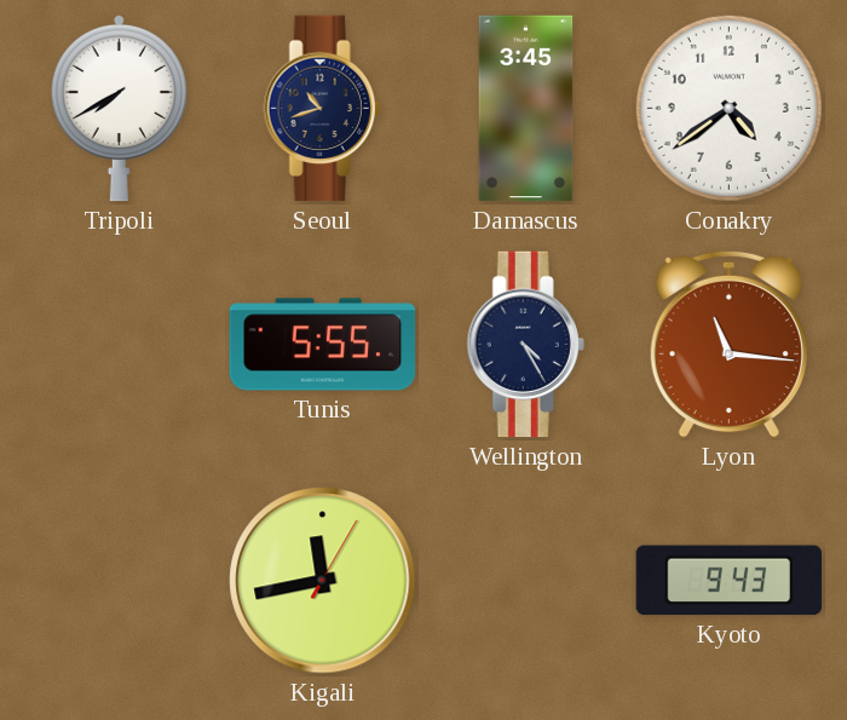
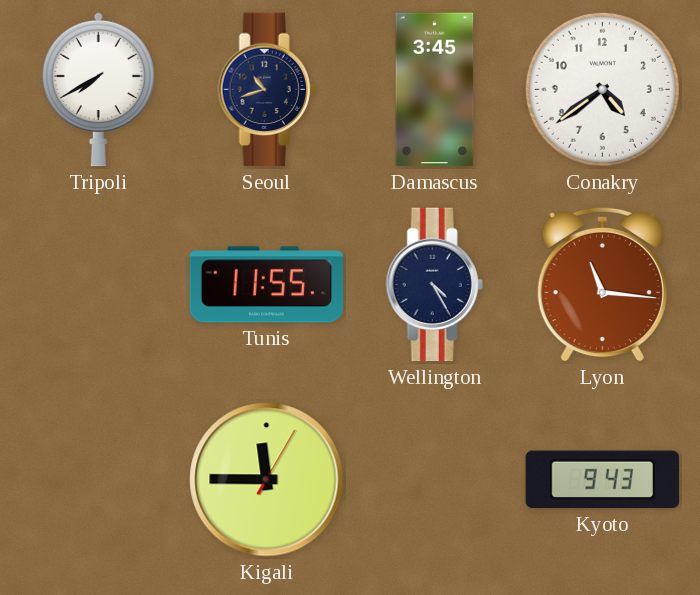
Tunis: 5:55 -> 11:55
Kigali: 11:43 -> 11:45
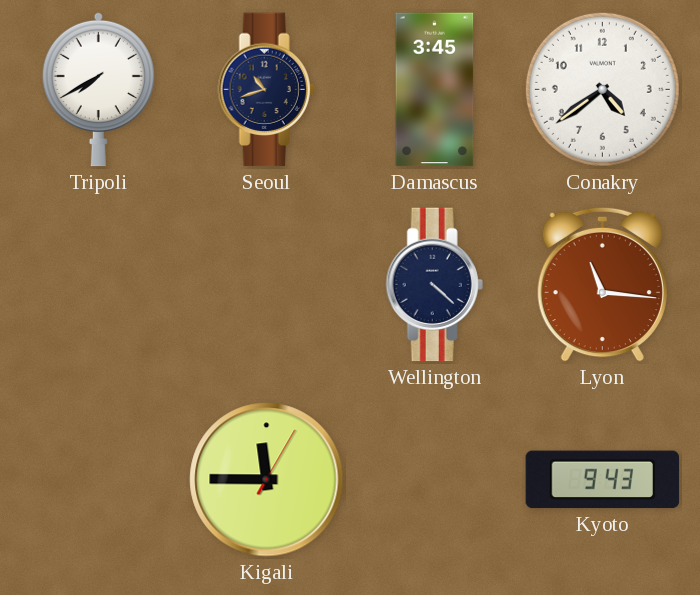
Tunis: 11:55 -> none
Wellington: 4:25 -> 4:22
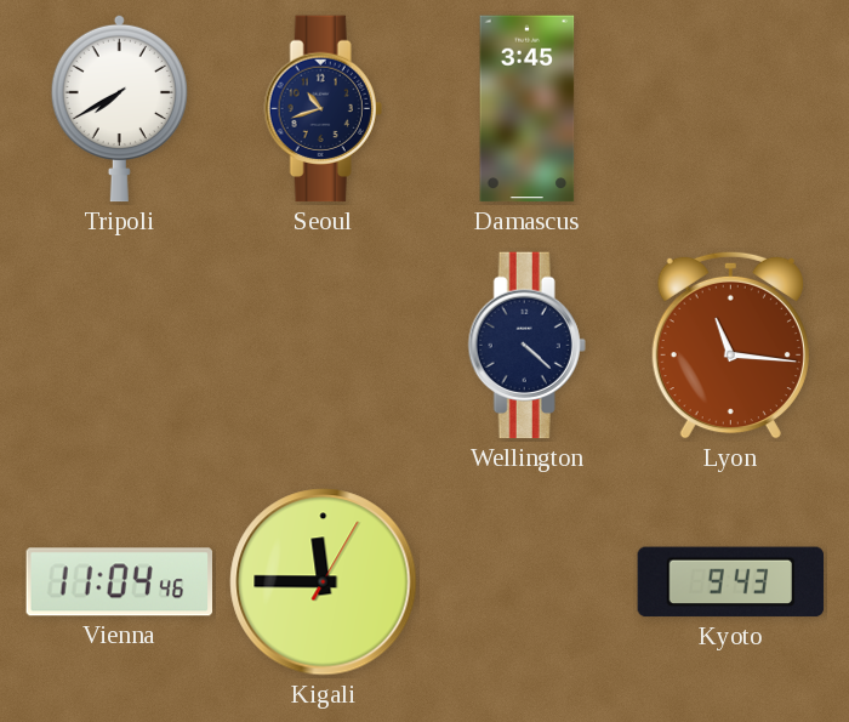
Conakry: 4:39 -> none
Vienna: none -> 11:04
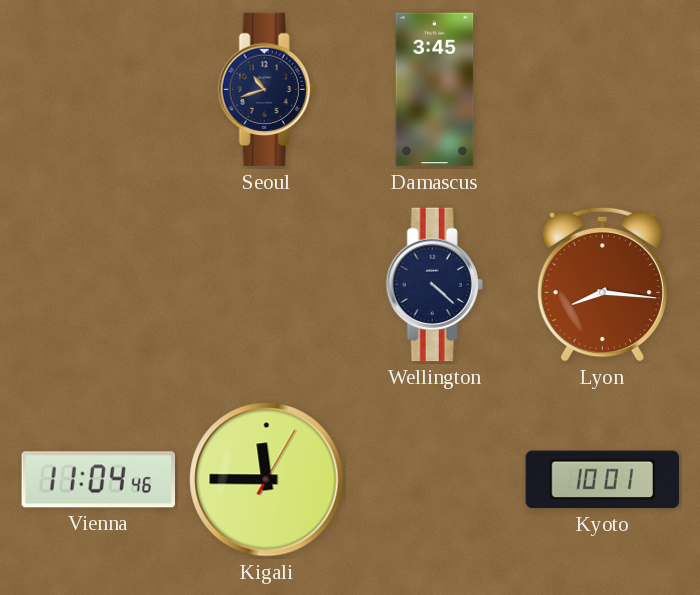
Tripoli: 7:40 -> none
Lyon: 11:16 -> 8:16
Kyoto: 9:43 -> 10:01
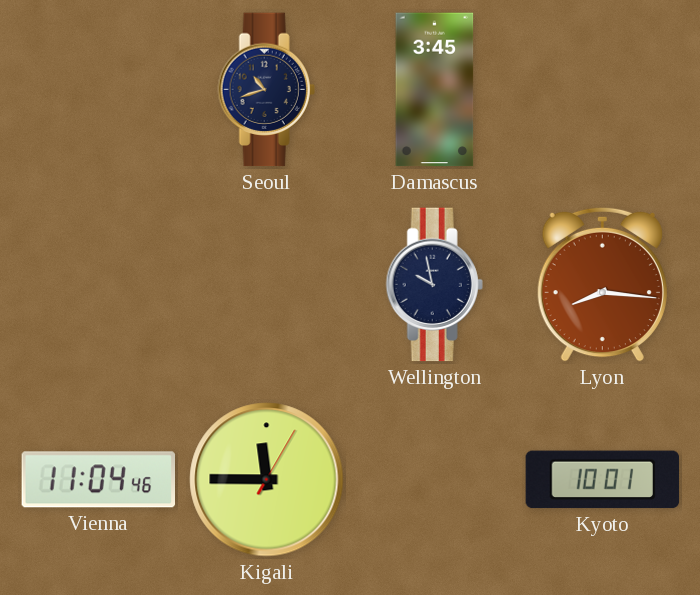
Wellington: 4:22 -> 9:58
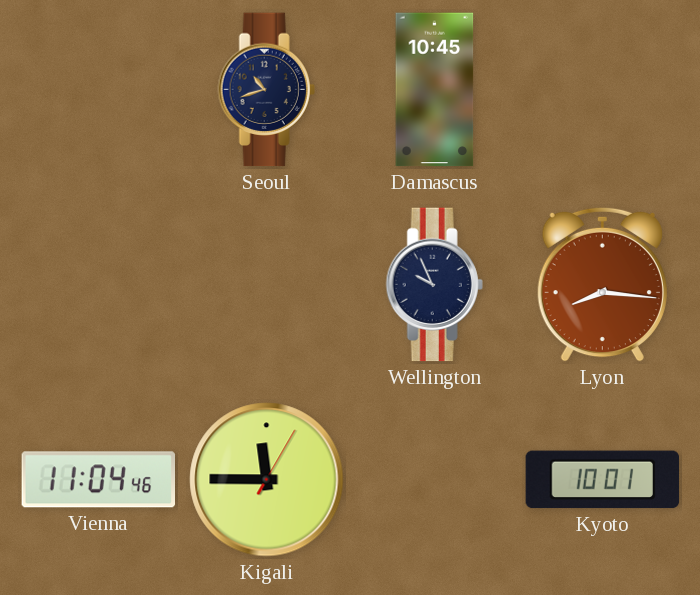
Damascus: 3:45 -> 10:45
Wellington: 9:58 -> 9:56
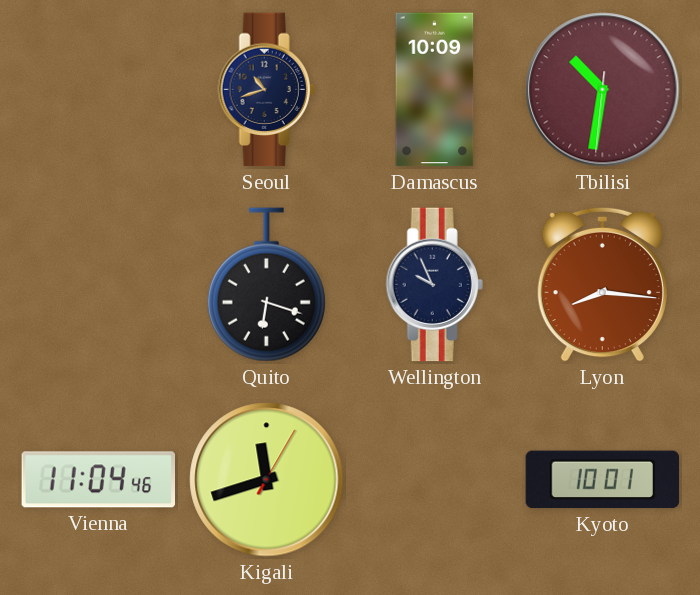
Damascus: 10:45 -> 10:09
Tbilisi: none -> 10:31
Quito: none -> 6:18
Kigali: 11:45 -> 11:42
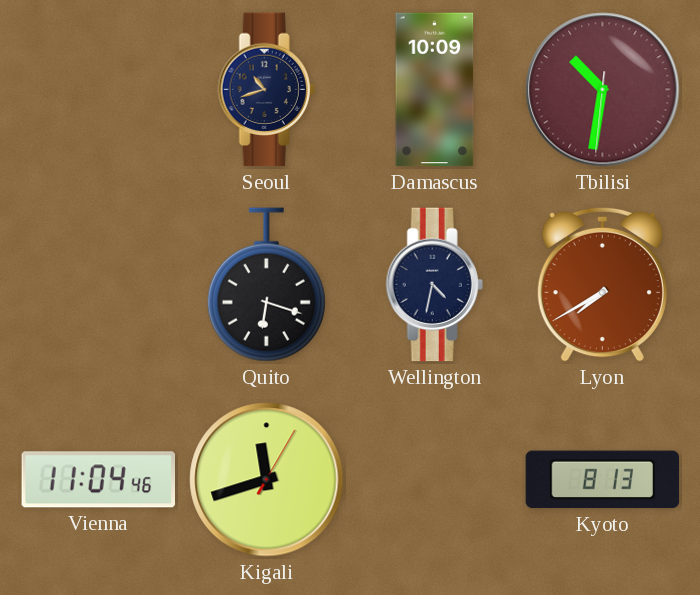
Wellington: 9:56 -> 4:32
Lyon: 8:16 -> 7:40
Kyoto: 10:01 -> 8:13
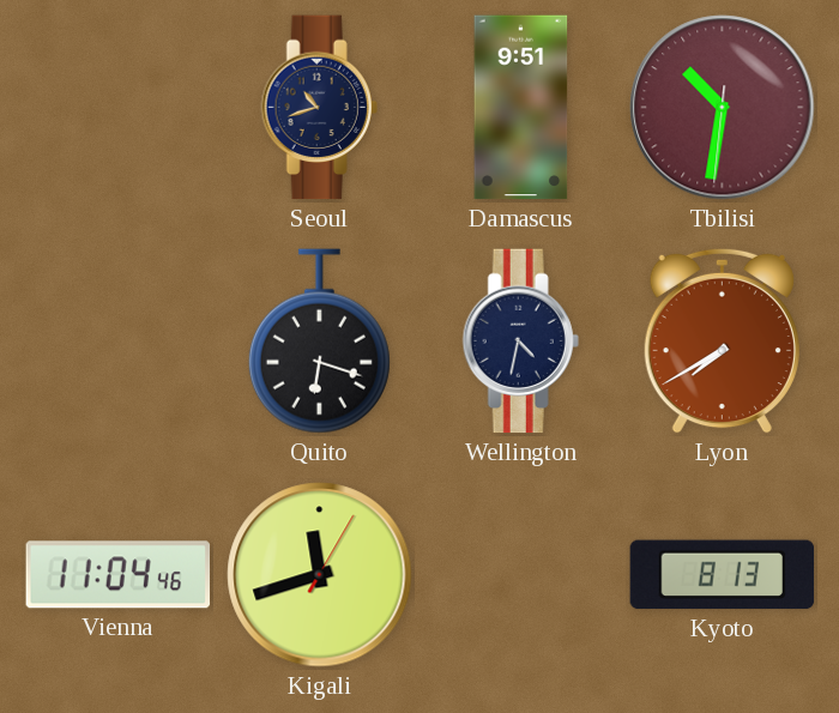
Damascus: 10:09 -> 9:51
